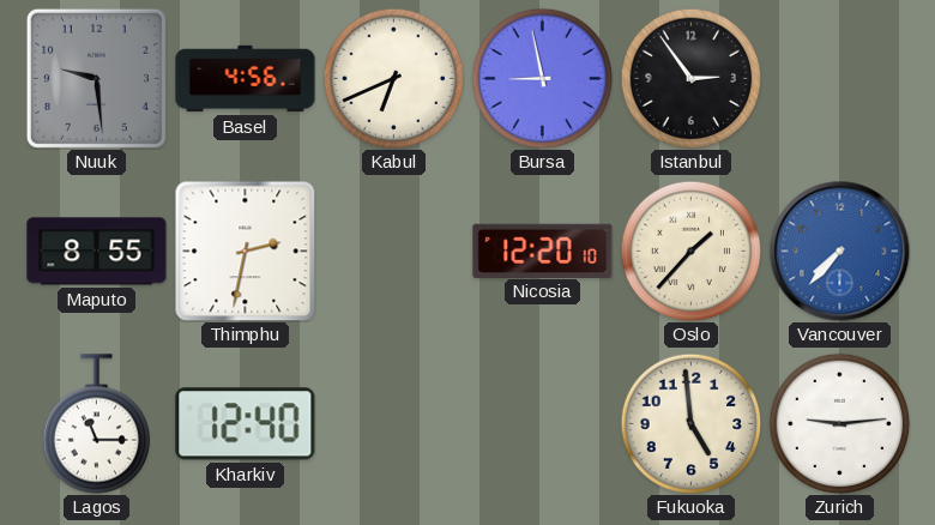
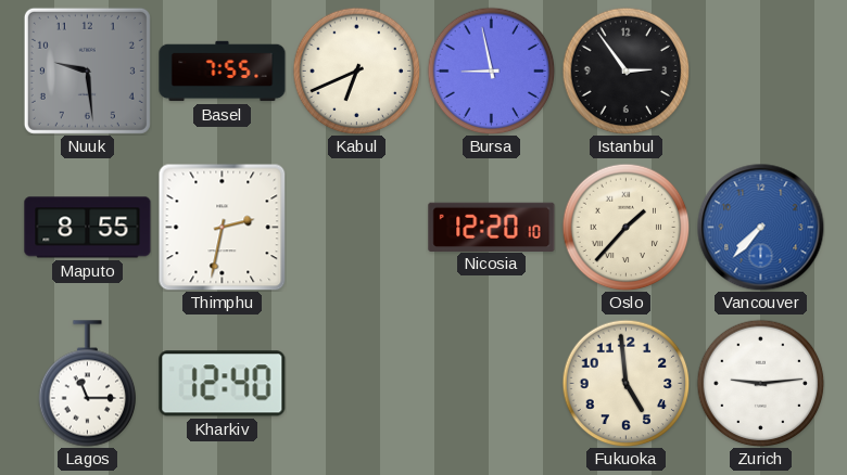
Basel: 4:56 -> 7:55
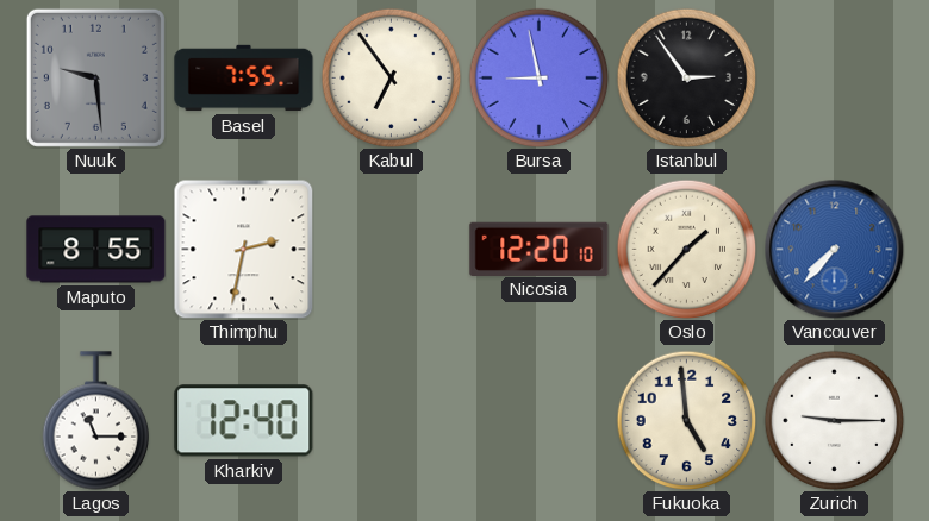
Kabul: 6:41 -> 6:54
Zurich: 9:14 -> 9:15
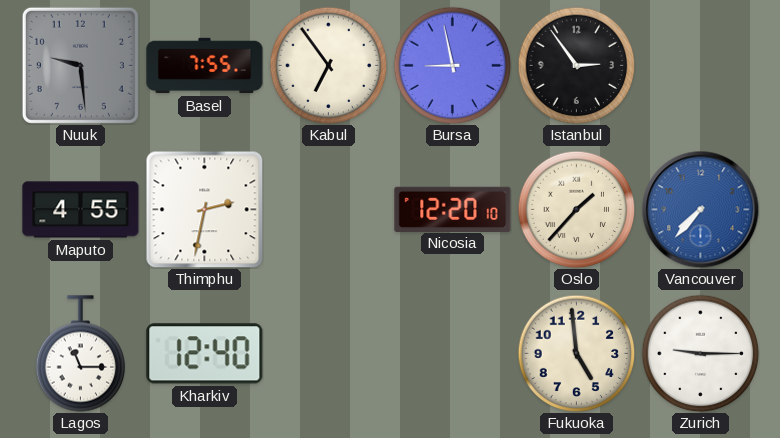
Maputo: 8:55 -> 4:55
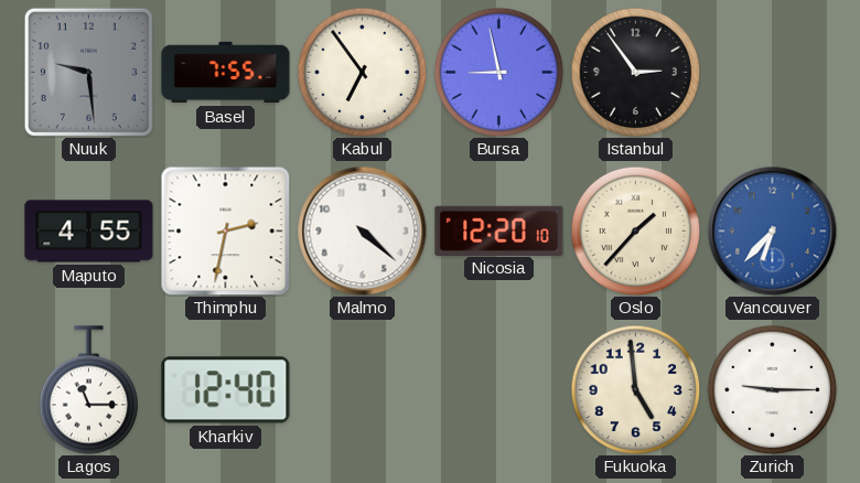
Malmo: none -> 4:22
Vancouver: 7:37 -> 6:37
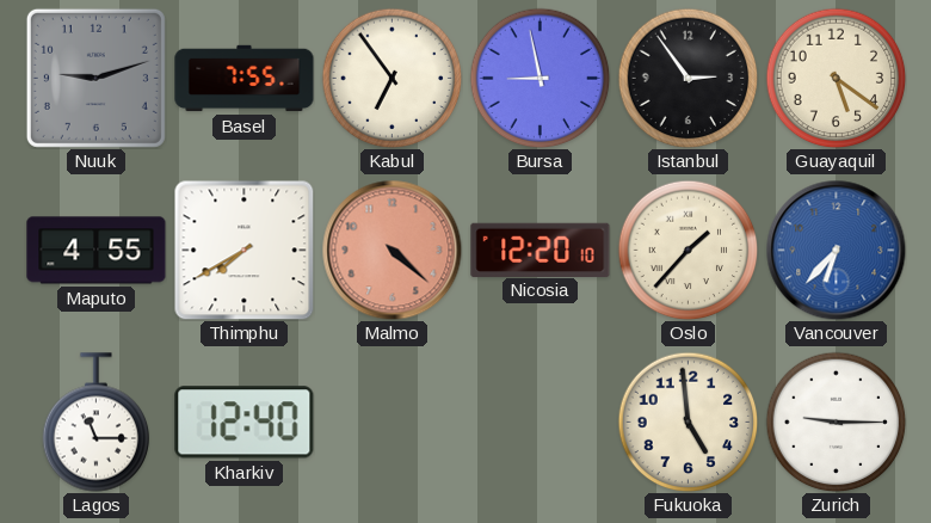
Nuuk: 9:29 -> 9:12
Guayaquil: none -> 5:21
Thimphu: 2:32 -> 7:40
Malmo dial: white -> salmon
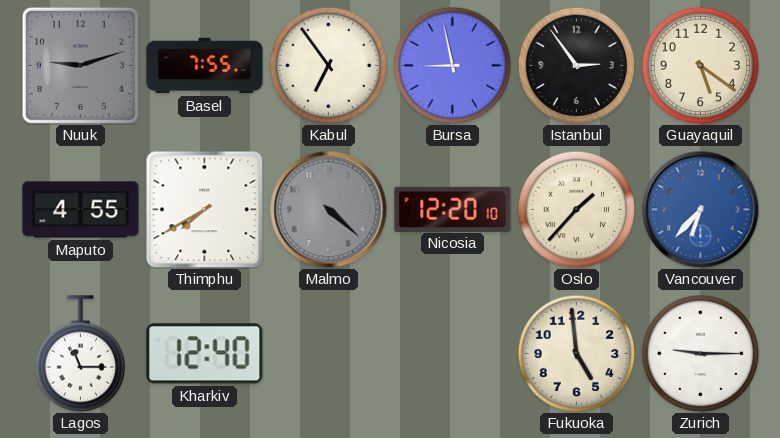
Malmo dial: salmon -> grey
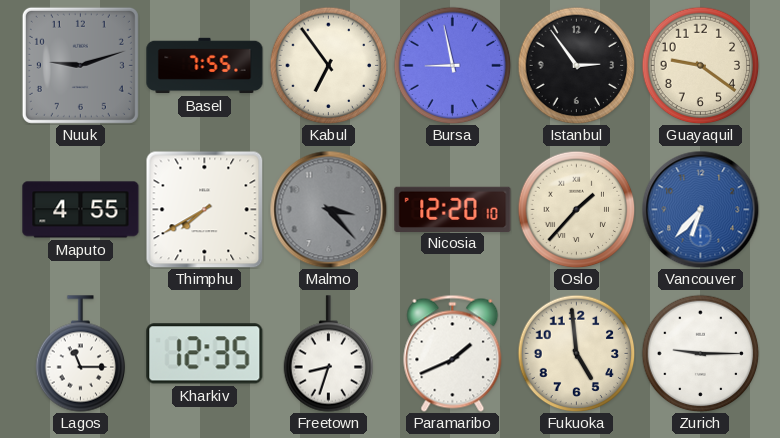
Guayaquil: 5:21 -> 9:21
Malmo: 4:22 -> 3:23
Kharkiv: 12:40 -> 12:35
Freetown: none -> 8:33
Paramaribo: none -> 1:41
